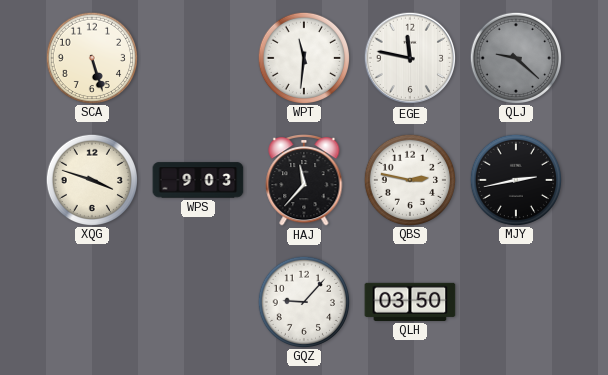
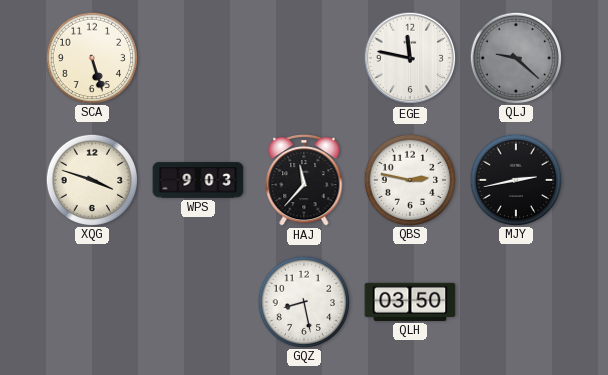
WPT: 11:31 -> none
GQZ: 9:07 -> 8:28
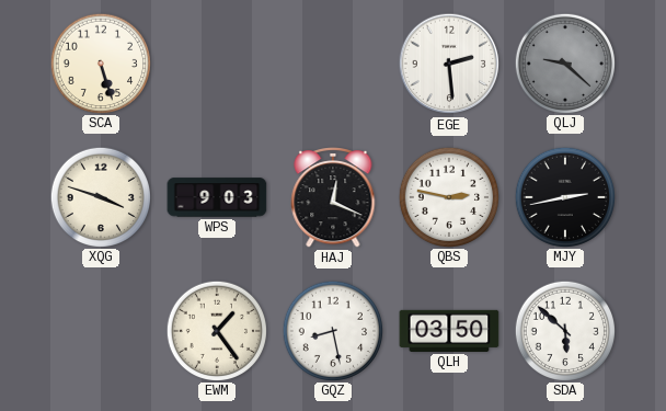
EGE: 11:47 -> 2:29
HAJ: 11:37 -> 12:19
EWM: none -> 1:24
SDA: none -> 5:52
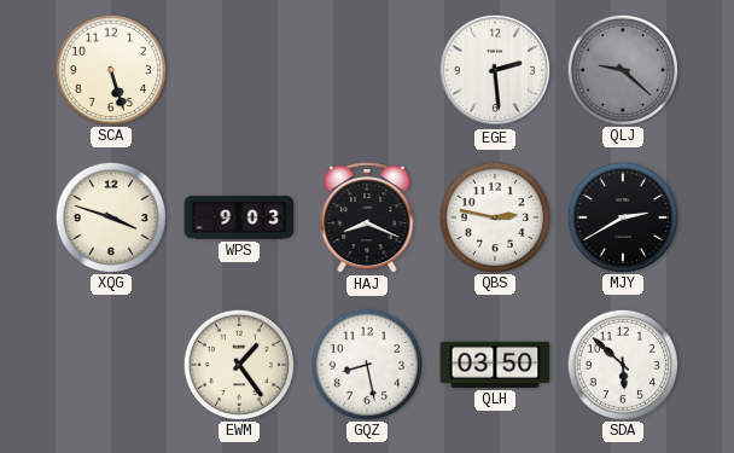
HAJ: 12:19 -> 8:19
MJY: 2:43 -> 2:40
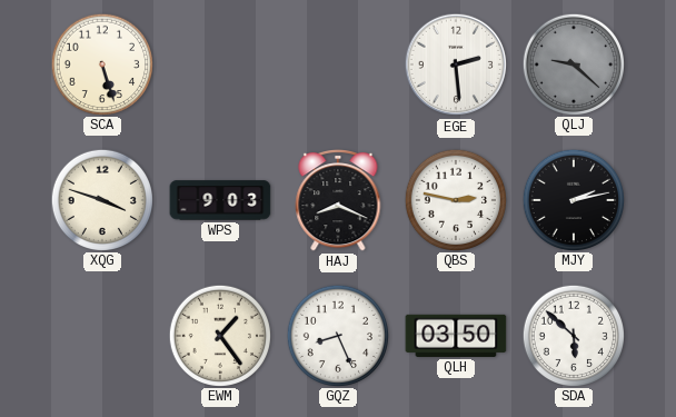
MJY: 2:40 -> 2:13
GQZ: 8:28 -> 8:26
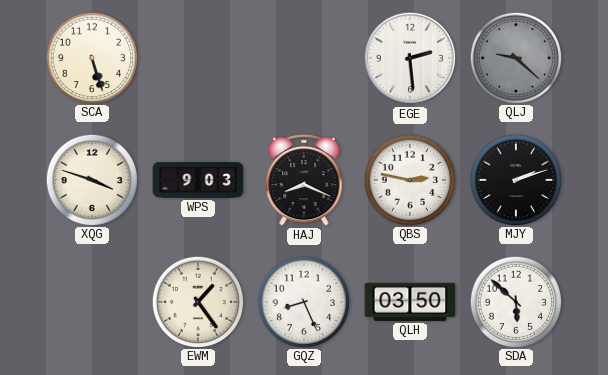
MJY: 2:13 -> 2:12
